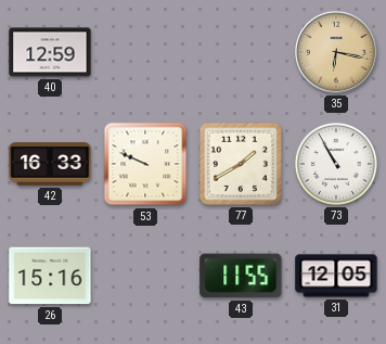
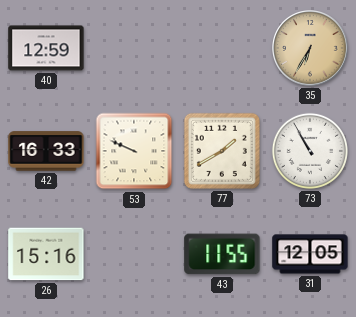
35: 6:17 -> 6:35
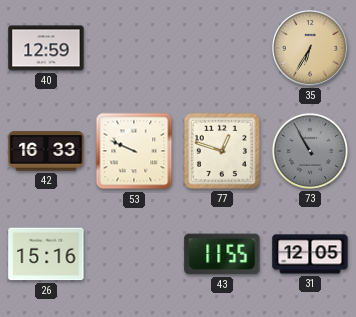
77: 1:40 -> 12:48
73 dial: white -> grey
